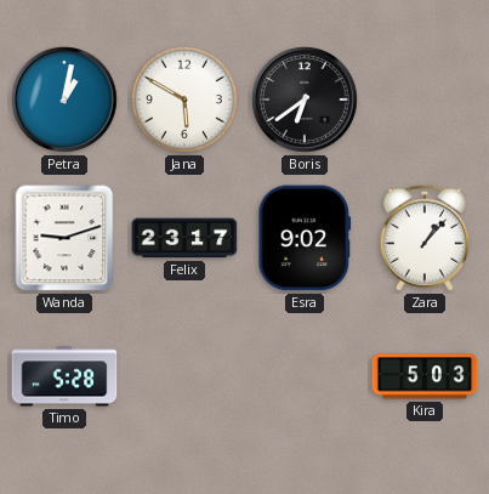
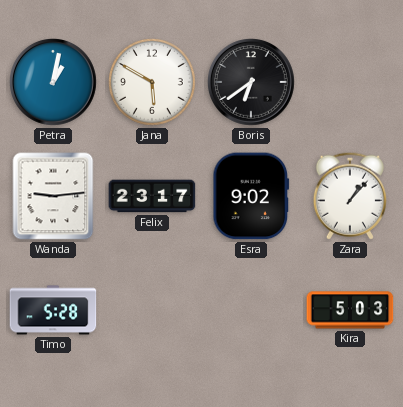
Wanda: 9:12 -> 9:14
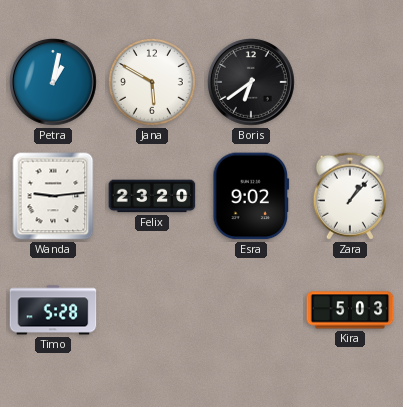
Felix: 23:17 -> 23:20
